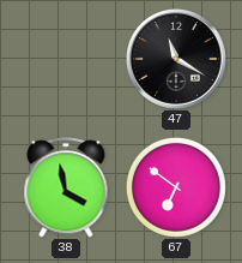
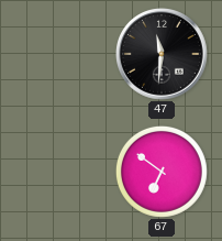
47: 11:20 -> 11:31
38: 3:58 -> none
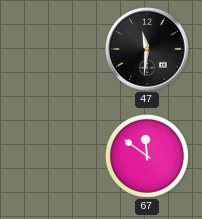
67: 6:51 -> 11:51
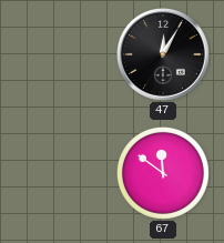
47: 11:31 -> 12:05
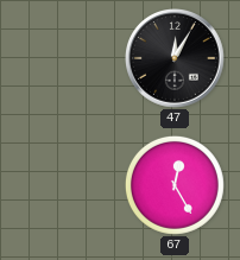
67: 11:51 -> 12:25
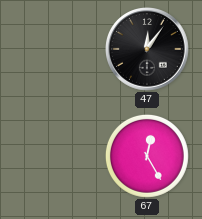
47: 12:05 -> 12:06
